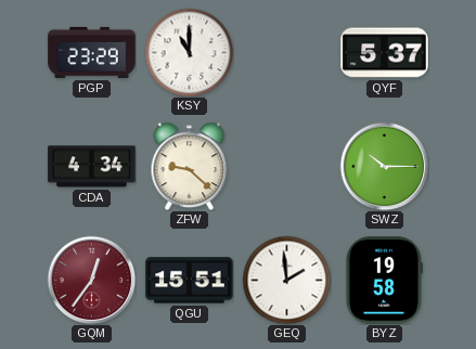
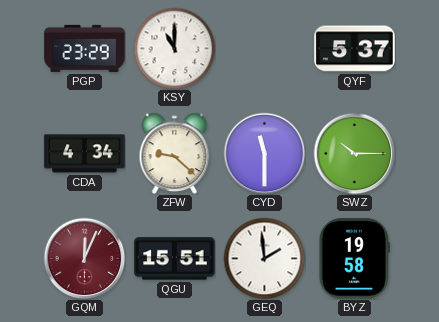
CYD: none -> 11:30
GQM: 12:36 -> 12:04
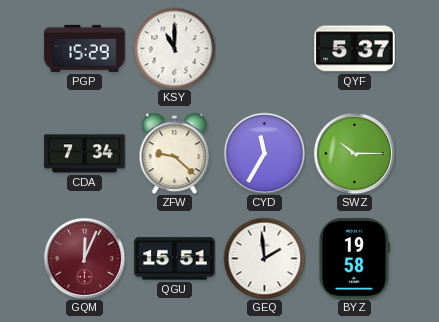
PGP: 23:29 -> 15:29
CDA: 4:34 -> 7:34
CYD: 11:30 -> 11:35
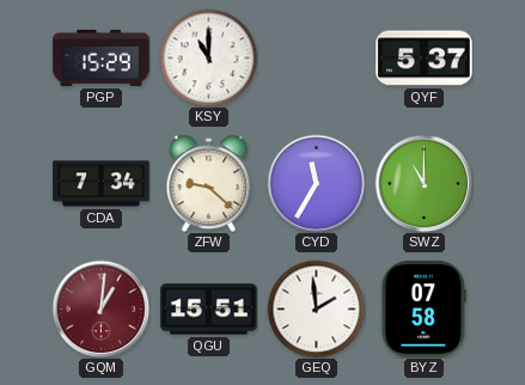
SWZ: 10:15 -> 11:00
GQM: 12:04 -> 1:01
BYZ: 19:58 -> 07:58
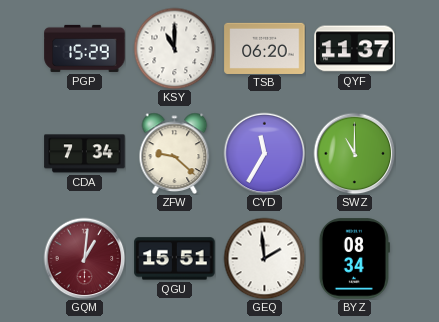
TSB: none -> 06:20
QYF: 5:37 -> 11:37
BYZ: 07:58 -> 08:34
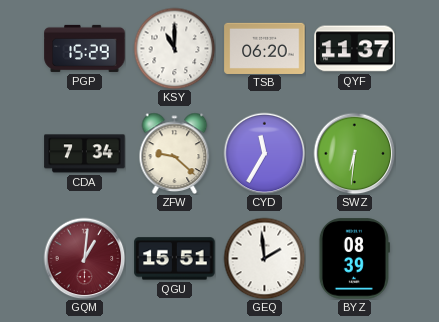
SWZ: 11:00 -> 6:31
BYZ: 08:34 -> 08:39
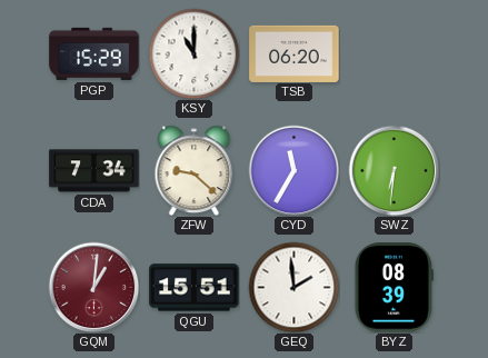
QYF: 11:37 -> none
